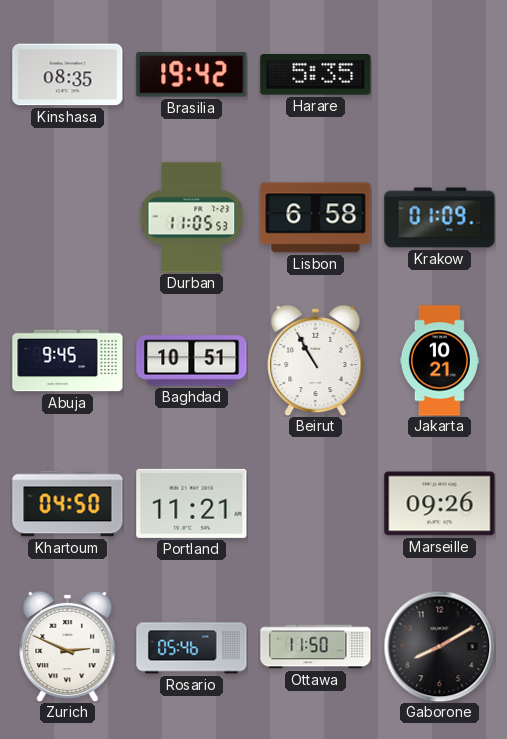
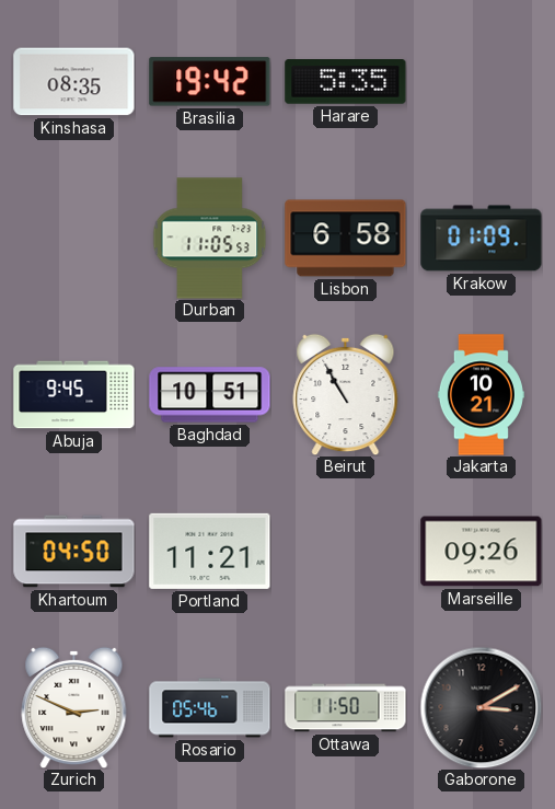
Gaborone: 8:10 -> 3:10
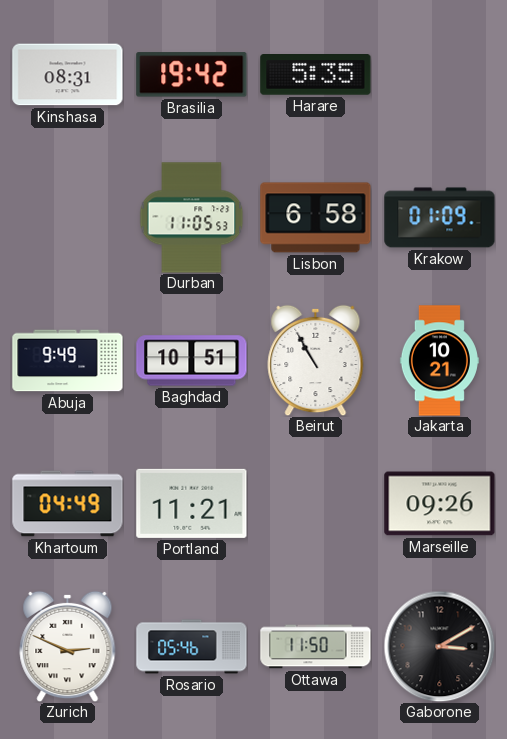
Kinshasa: 08:35 -> 08:31
Abuja: 9:45 -> 9:49
Khartoum: 04:50 -> 04:49
